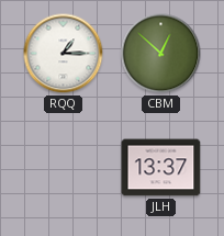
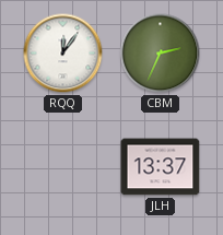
RQQ: 1:15 -> 12:06
CBM: 12:52 -> 2:34
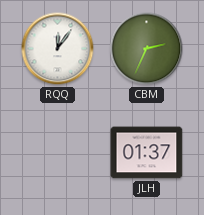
JLH: 13:37 -> 01:37
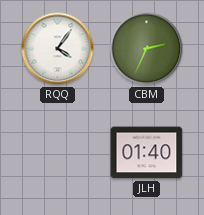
RQQ: 12:06 -> 4:06
JLH: 01:37 -> 01:40
